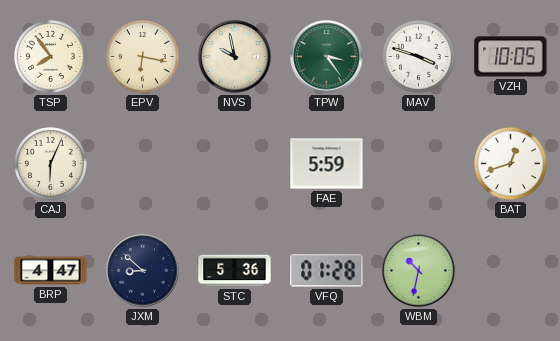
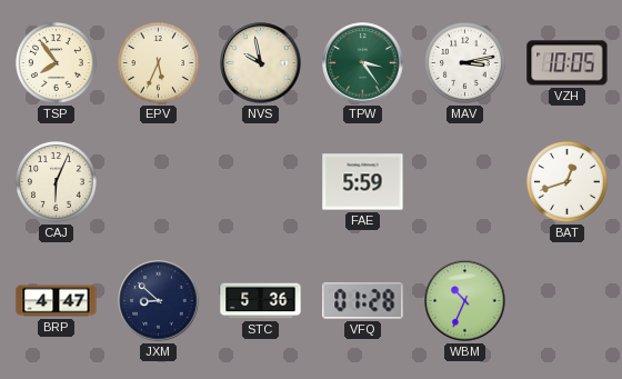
EPV: 6:17 -> 5:34
MAV: 3:48 -> 3:13
WBM: 10:32 -> 10:34
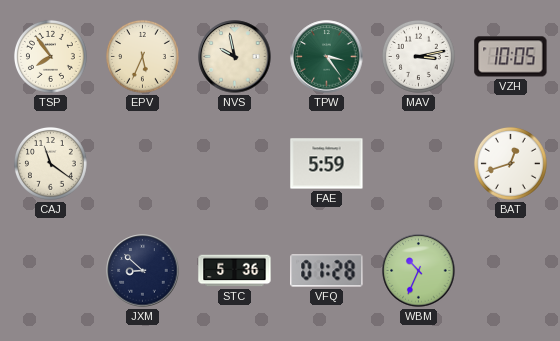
CAJ: 6:04 -> 11:21
BRP: 4:47 -> none
